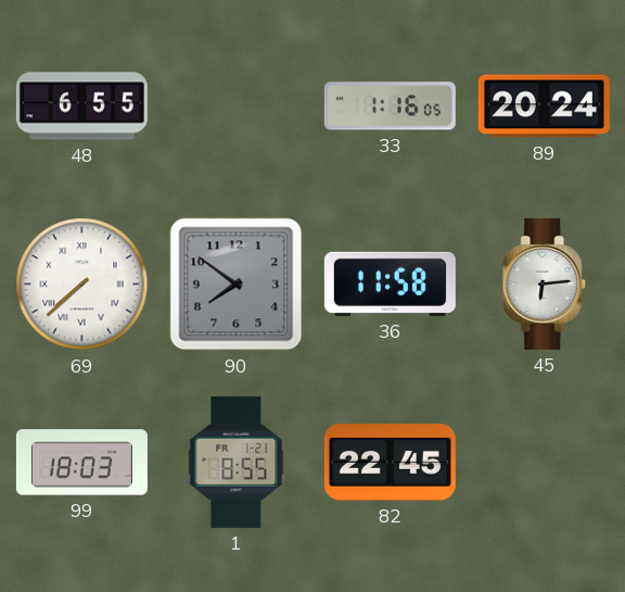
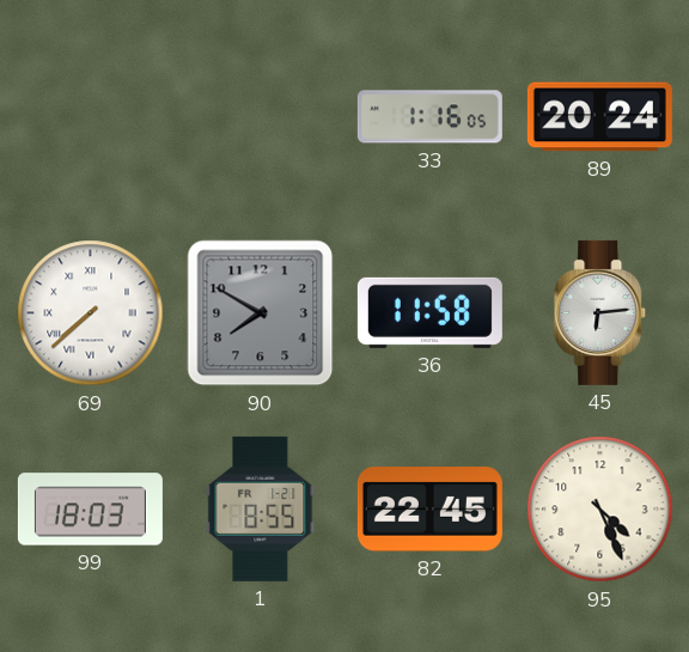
48: 6:55 -> none
90: 7:51 -> 7:50
95: none -> 4:26
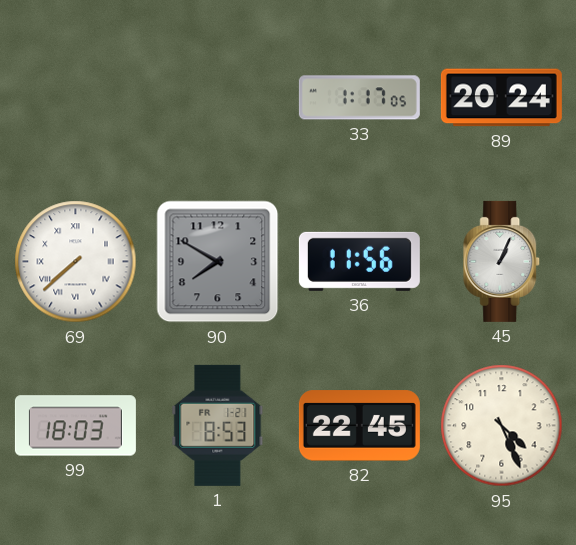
33: 1:16 -> 1:17
36: 11:58 -> 11:56
45: 6:14 -> 1:04
1: 8:55 -> 8:53
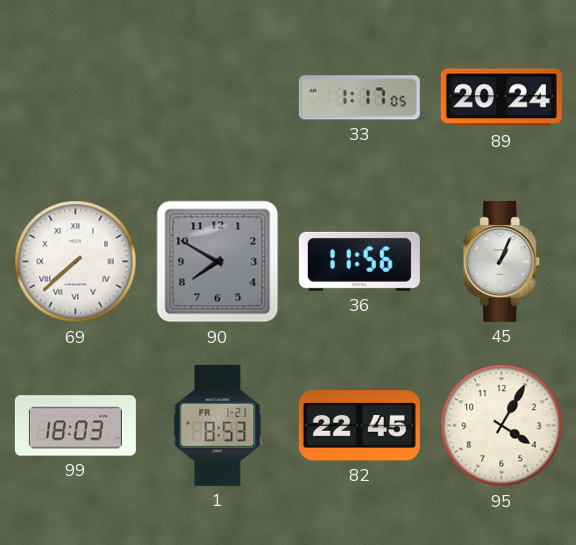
95: 4:26 -> 4:05
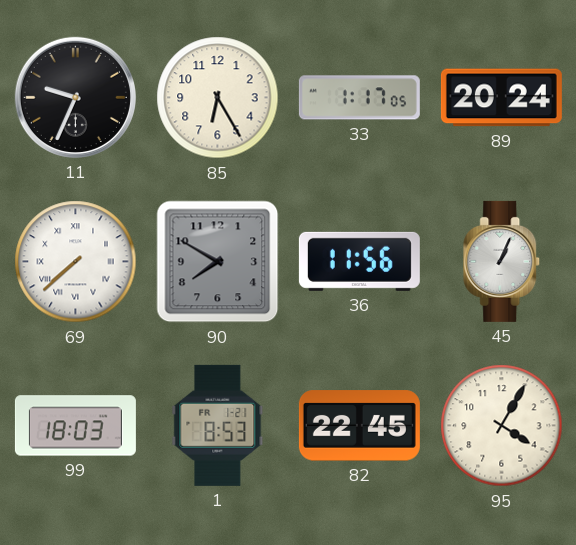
11: none -> 9:34
85: none -> 6:25
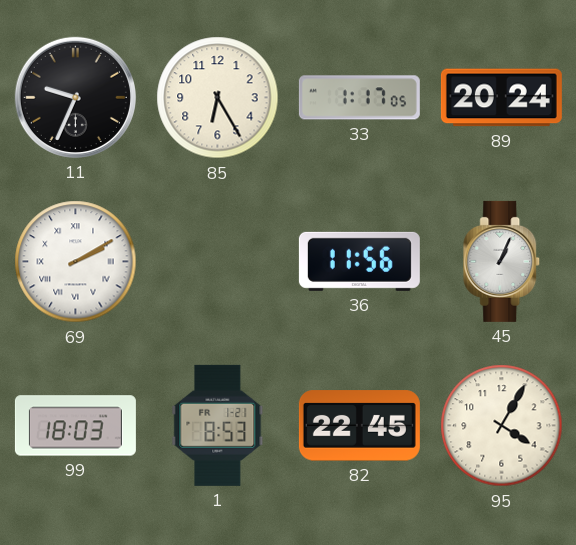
69: 7:38 -> 2:10
90: 7:50 -> none
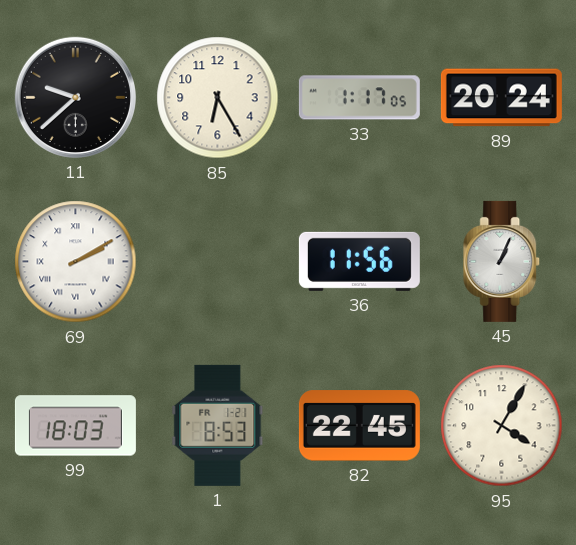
11: 9:34 -> 9:38
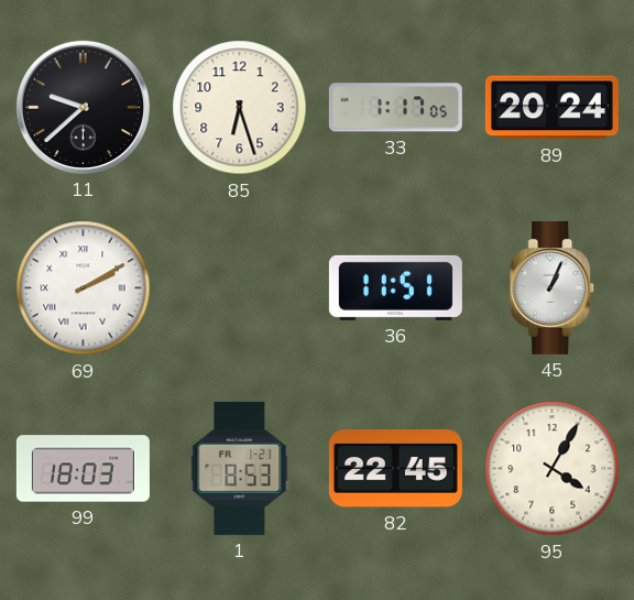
85: 6:25 -> 6:27
36: 11:56 -> 11:51
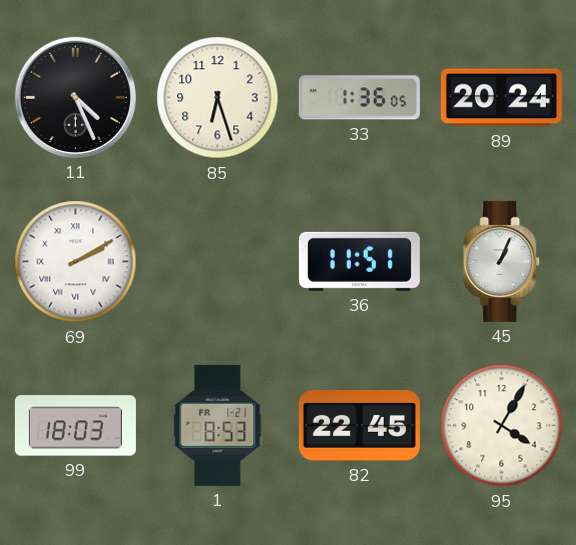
11: 9:38 -> 4:26
33: 1:17 -> 1:36
